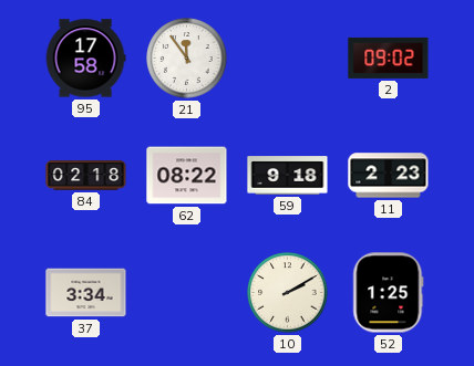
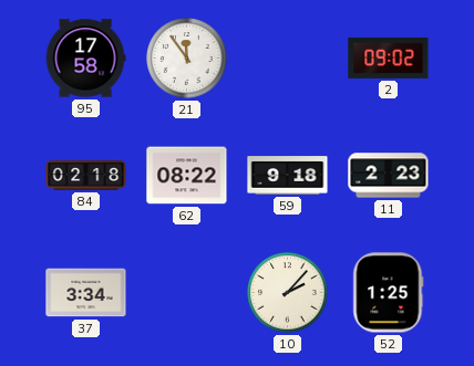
10: 2:10 -> 2:07
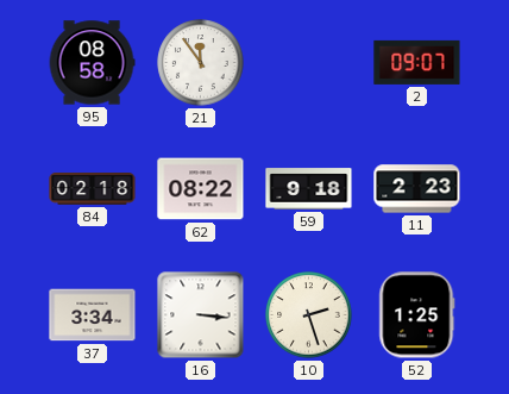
95: 17:58 -> 08:58
2: 09:02 -> 09:07
16: none -> 3:16
10: 2:07 -> 2:27
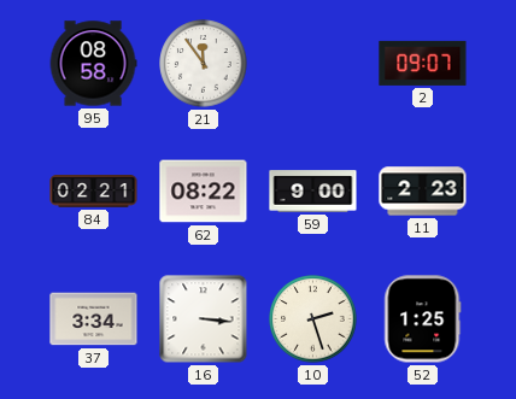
84: 02:18 -> 02:21
59: 9:18 -> 9:00
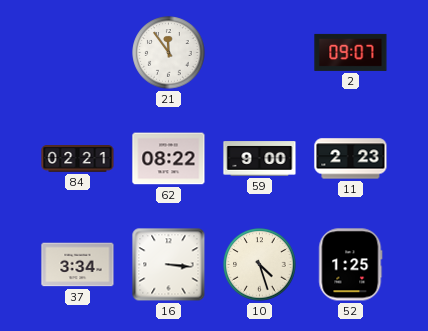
95: 08:58 -> none
10: 2:27 -> 4:27
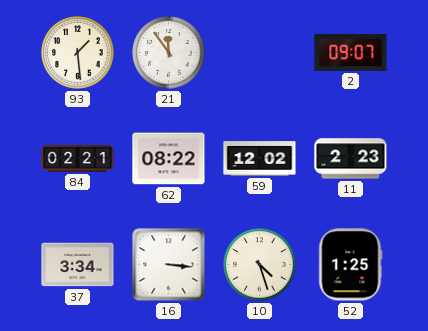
93: none -> 1:29
59: 9:00 -> 12:02
